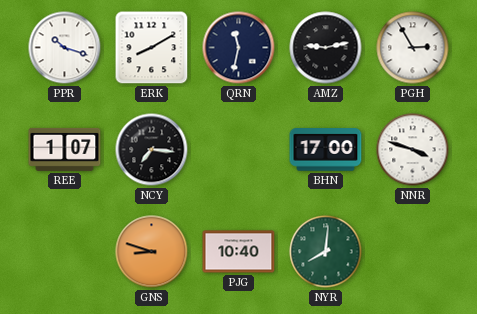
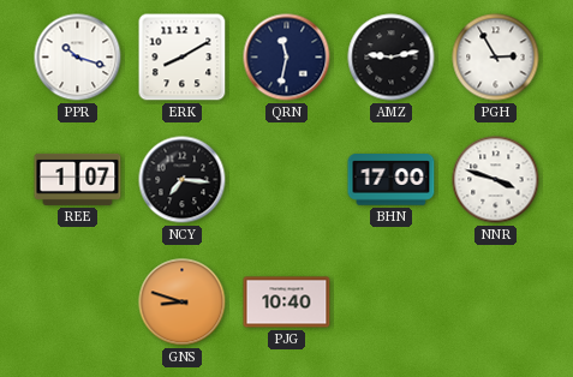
NYR: 8:01 -> none
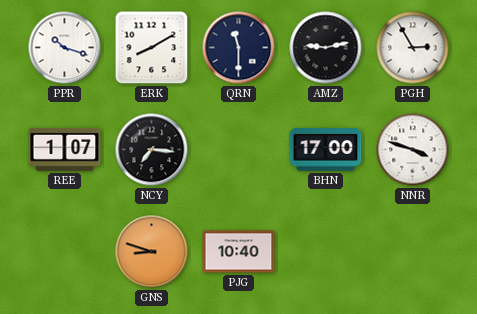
QRN: 11:32 -> 11:30
